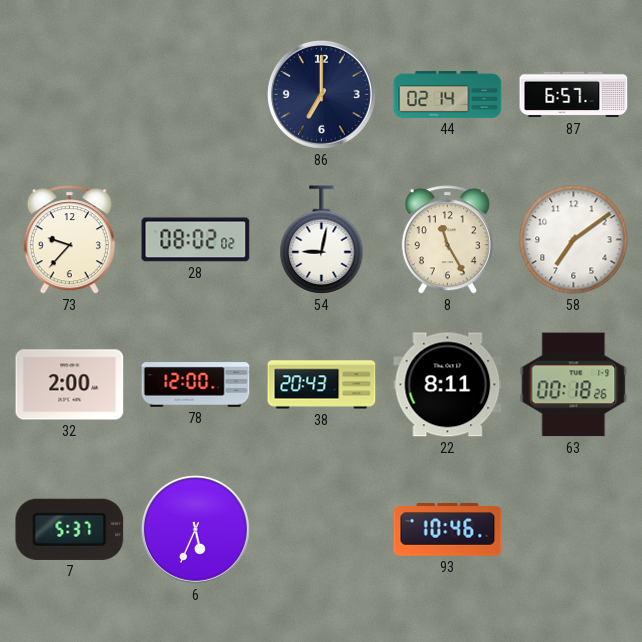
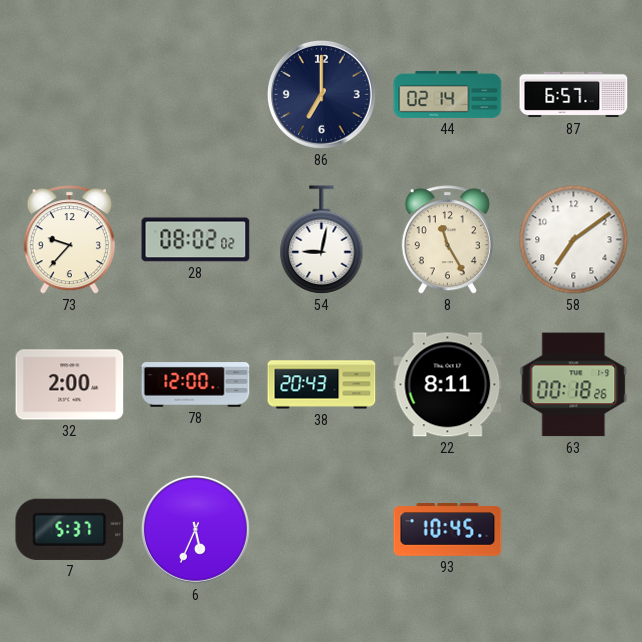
93: 10:46 -> 10:45
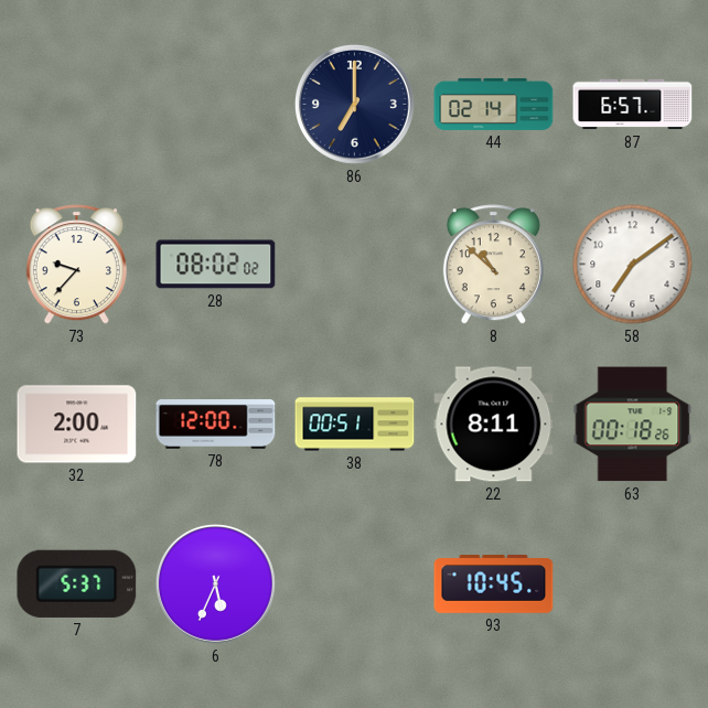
54: 9:02 -> none
8: 11:25 -> 10:52
38: 20:43 -> 00:51
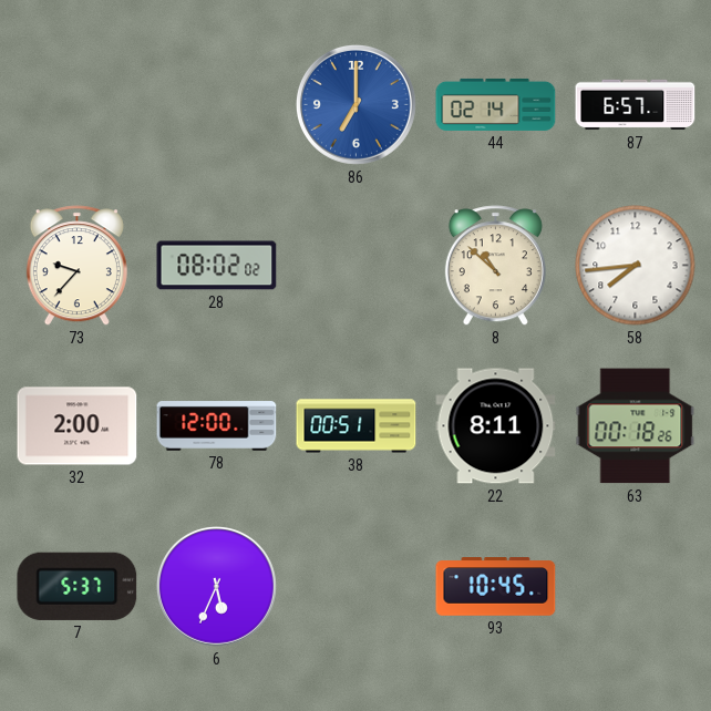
86 dial: navy -> blue
58: 7:09 -> 7:44
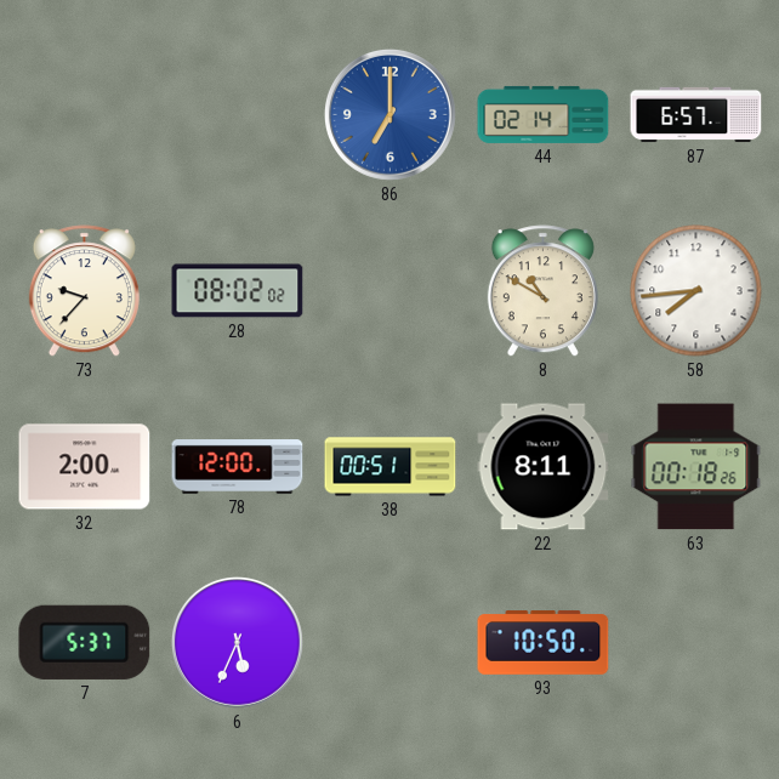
8: 10:52 -> 10:50
93: 10:45 -> 10:50
